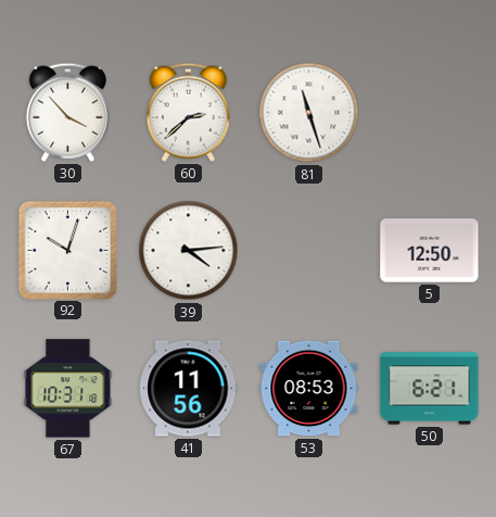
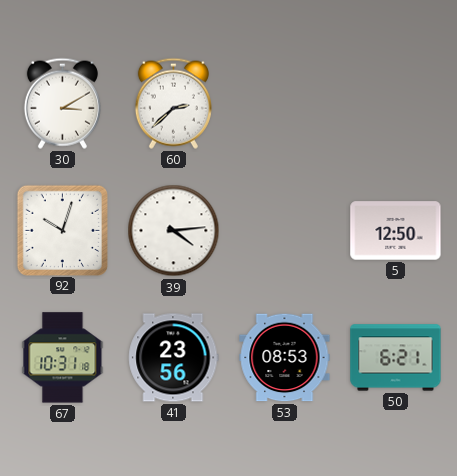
30: 3:53 -> 3:10
81: 11:27 -> none
41: 11:56 -> 23:56
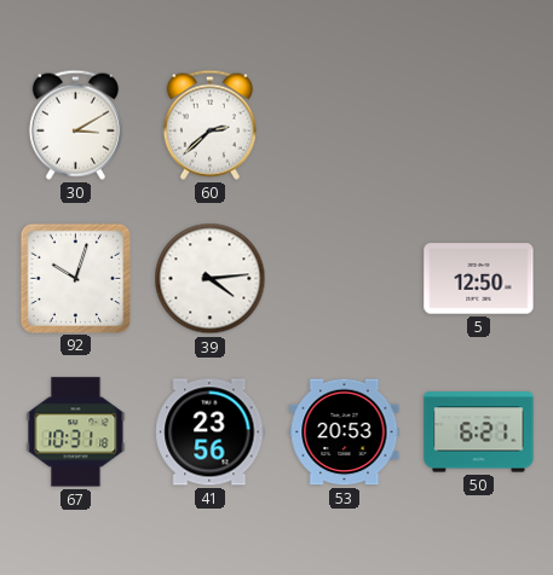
53: 08:53 -> 20:53
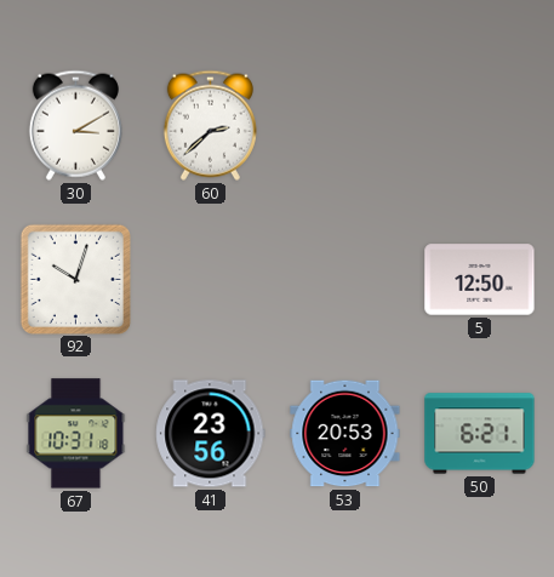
39: 4:14 -> none
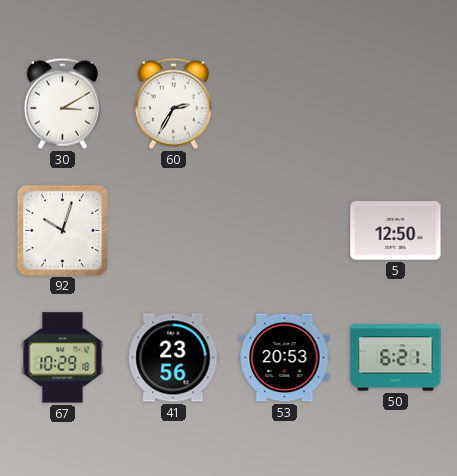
60: 2:38 -> 2:35
67: 10:31 -> 10:29
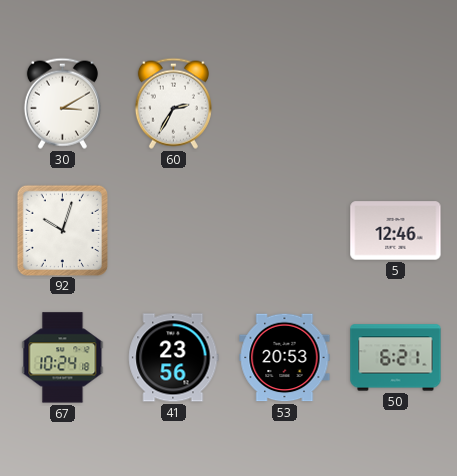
5: 12:50 -> 12:46
67: 10:29 -> 10:24
